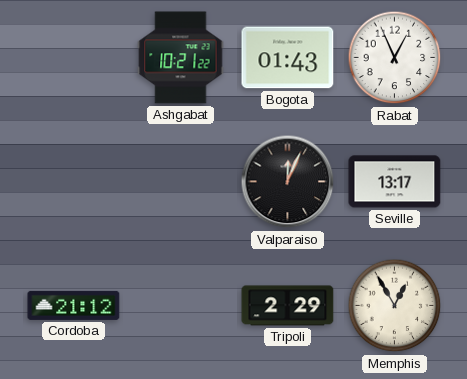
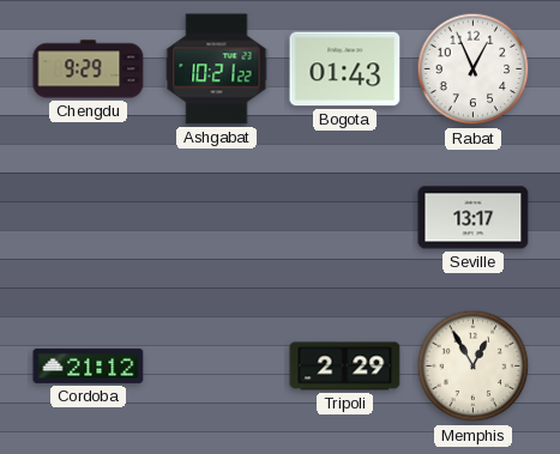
Chengdu: none -> 9:29
Valparaiso: 12:04 -> none
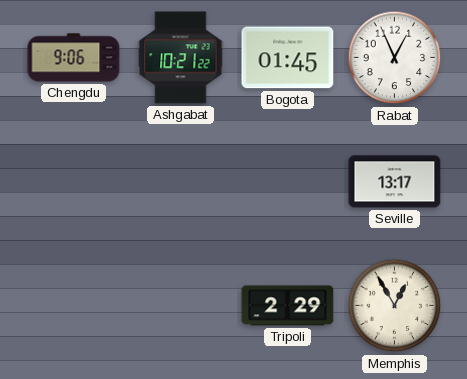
Chengdu: 9:29 -> 9:06
Bogota: 01:43 -> 01:45
Cordoba: 21:12 -> none
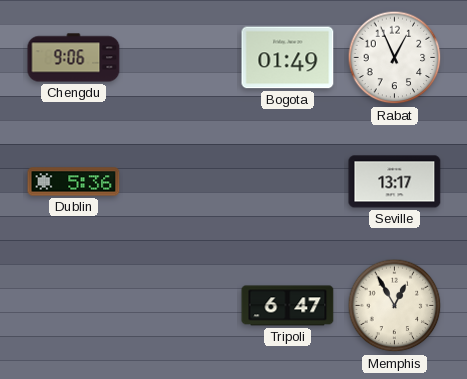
Ashgabat: 10:21 -> none
Bogota: 01:45 -> 01:49
Dublin: none -> 5:36
Tripoli: 2:29 -> 6:47
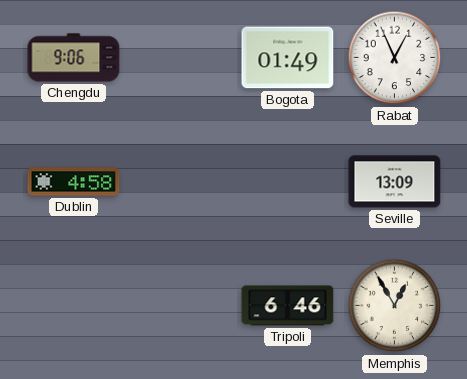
Dublin: 5:36 -> 4:58
Seville: 13:17 -> 13:09
Tripoli: 6:47 -> 6:46
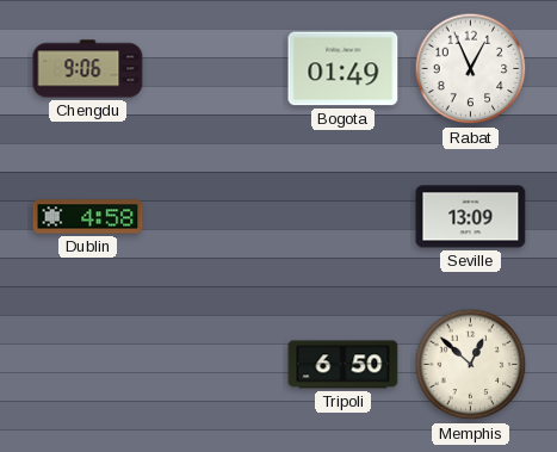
Tripoli: 6:46 -> 6:50
Memphis: 12:55 -> 12:52
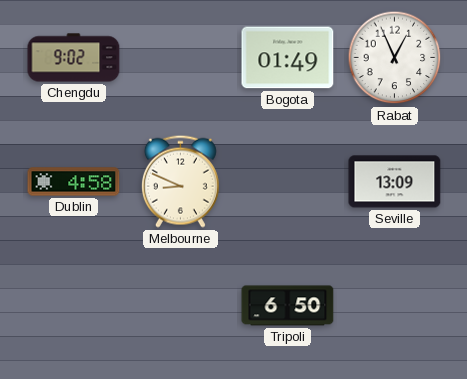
Chengdu: 9:06 -> 9:02
Melbourne: none -> 8:49
Memphis: 12:52 -> none
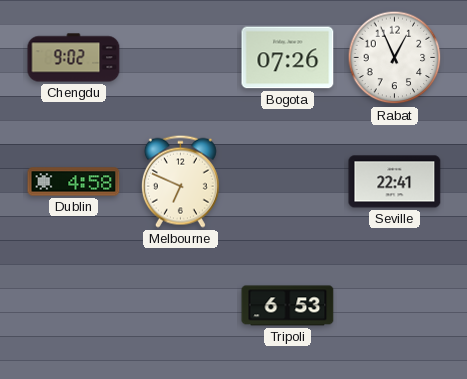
Bogota: 01:49 -> 07:26
Melbourne: 8:49 -> 6:49
Seville: 13:09 -> 22:41
Tripoli: 6:50 -> 6:53
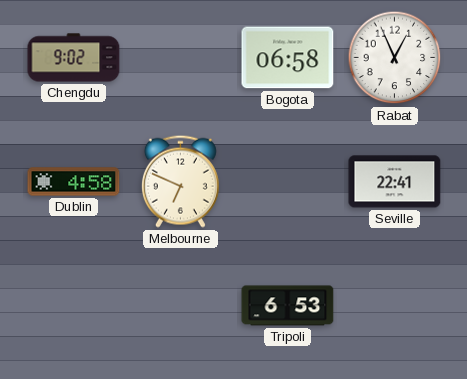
Bogota: 07:26 -> 06:58
